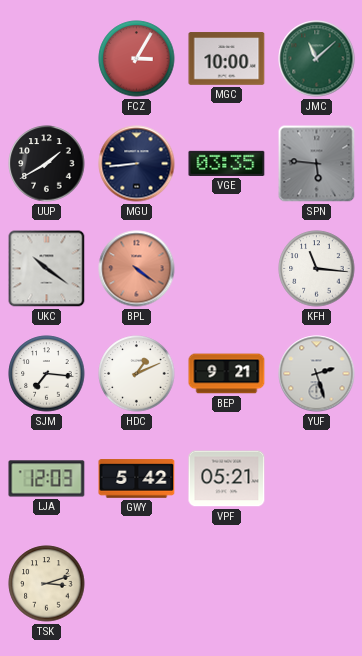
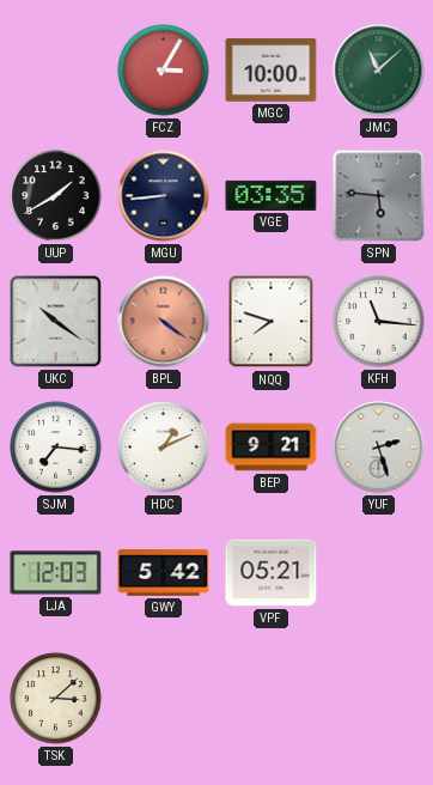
NQQ: none -> 7:48
TSK: 3:12 -> 3:08
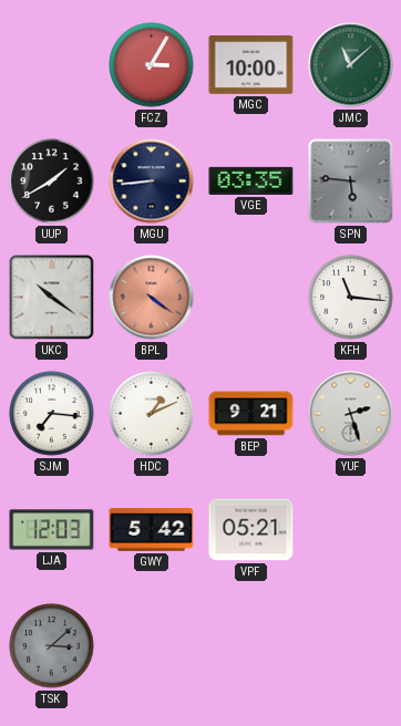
NQQ: 7:48 -> none
TSK dial: cream -> grey
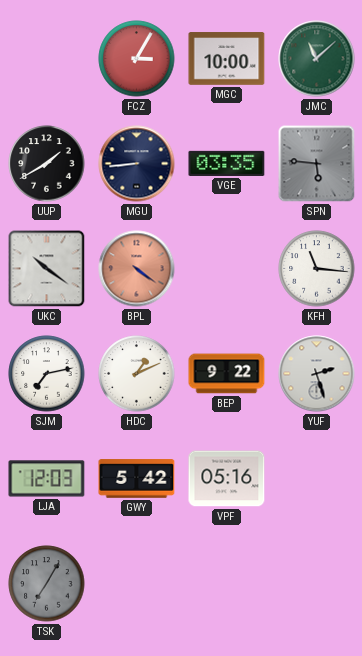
SJM: 7:16 -> 7:13
BEP: 9:21 -> 9:22
VPF: 05:21 -> 05:16
TSK: 3:08 -> 7:05
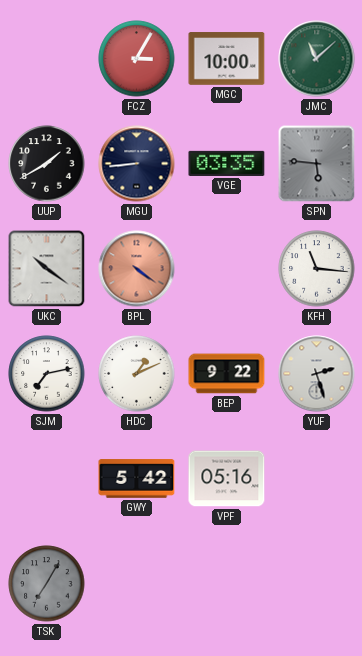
LJA: 12:03 -> none
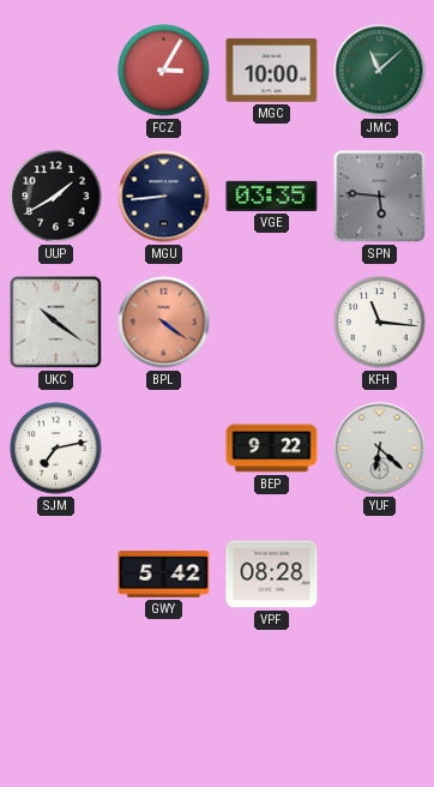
HDC: 1:11 -> none
YUF: 2:27 -> 6:22
VPF: 05:16 -> 08:28
TSK: 7:05 -> none
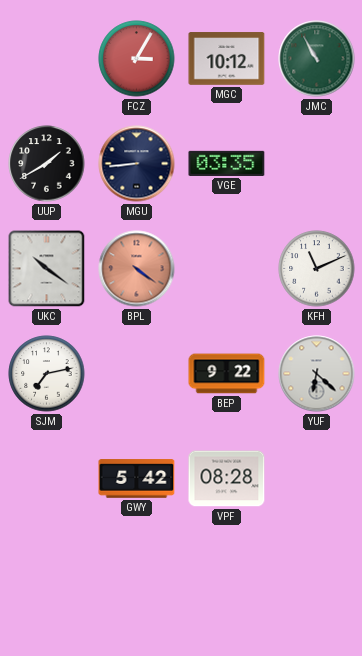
MGC: 10:00 -> 10:12
JMC: 11:08 -> 10:55
SPN: 5:46 -> none
KFH: 11:16 -> 11:11
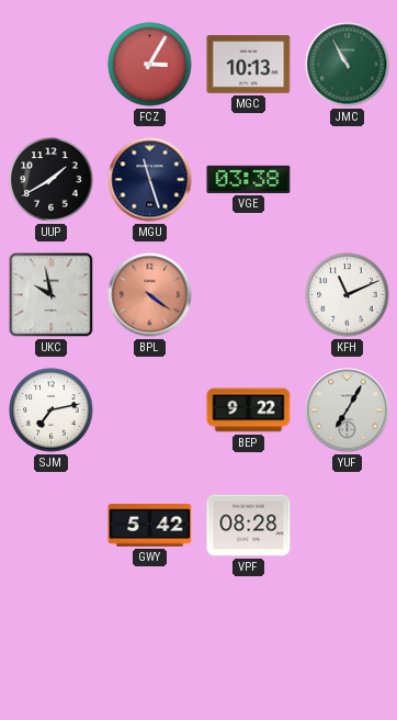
MGC: 10:12 -> 10:13
MGU: 8:44 -> 11:27
VGE: 03:35 -> 03:38
UKC: 10:21 -> 9:58
YUF: 6:22 -> 7:05
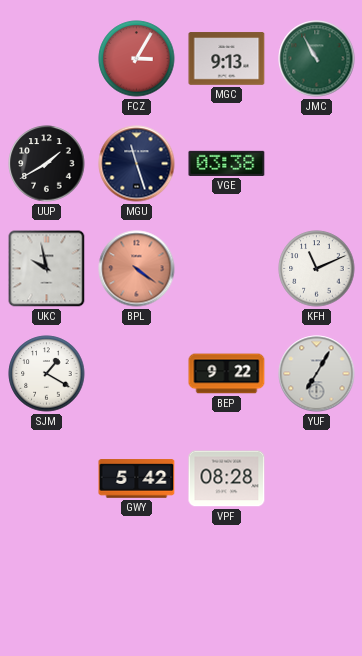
MGC: 10:13 -> 9:13
SJM: 7:13 -> 1:20
